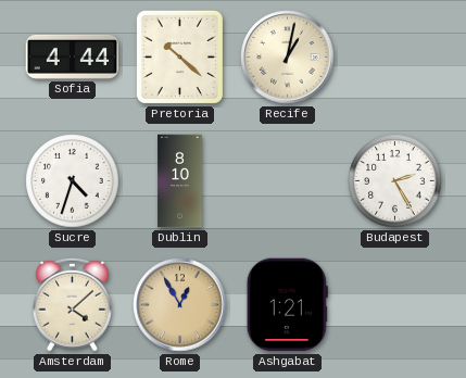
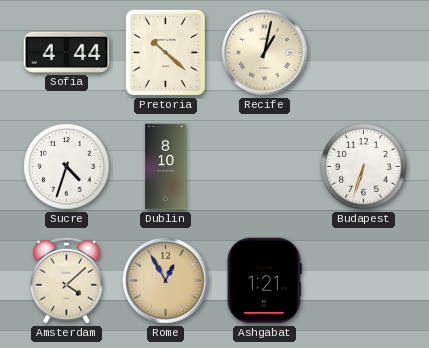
Budapest: 2:25 -> 6:33
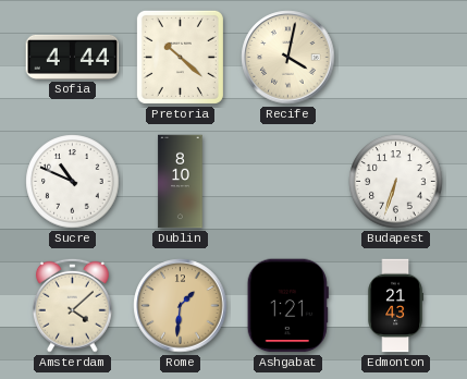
Recife: 1:02 -> 4:02
Sucre: 4:33 -> 10:49
Rome: 12:55 -> 1:31
Edmonton: none -> 21:43
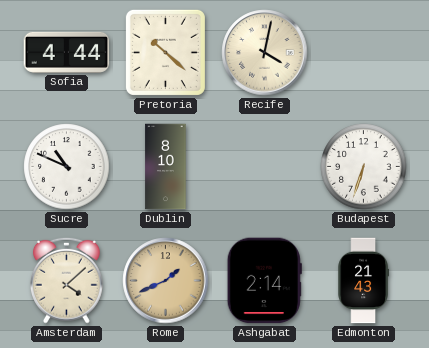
Rome: 1:31 -> 1:41
Ashgabat: 1:21 -> 2:14
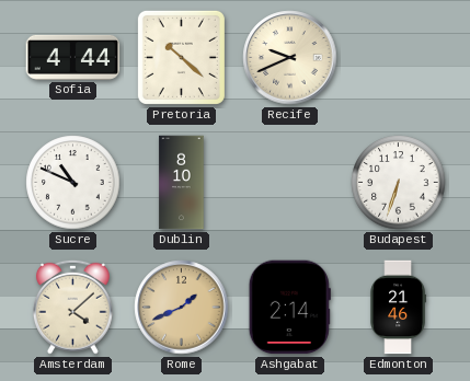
Recife: 4:02 -> 9:41
Edmonton: 21:43 -> 21:46
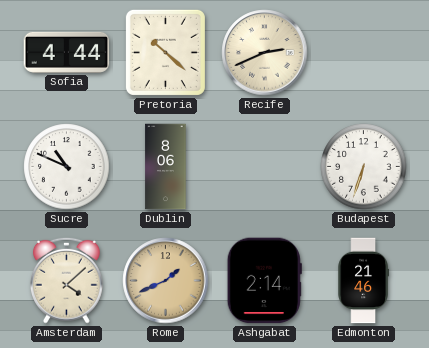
Recife: 9:41 -> 2:41
Dublin: 8:10 -> 8:06
